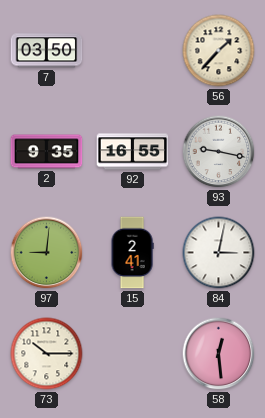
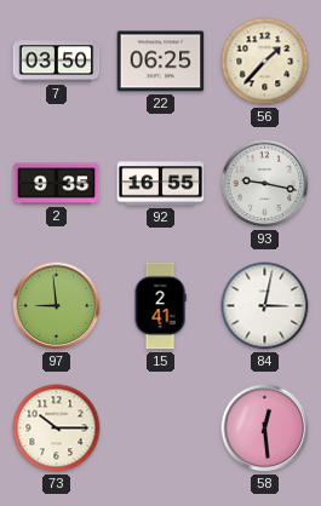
22: none -> 06:25
97: 9:01 -> 8:59
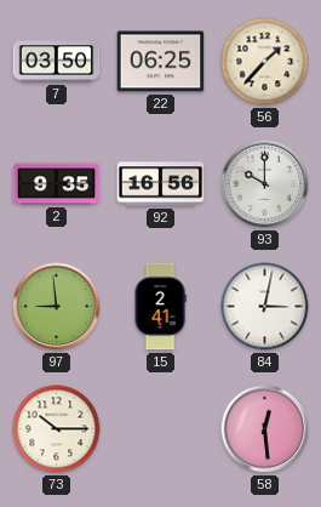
92: 16:55 -> 16:56
93: 9:17 -> 10:00
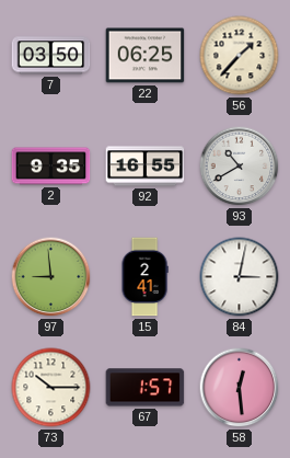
92: 16:56 -> 16:55
93: 10:00 -> 10:40
67: none -> 1:57
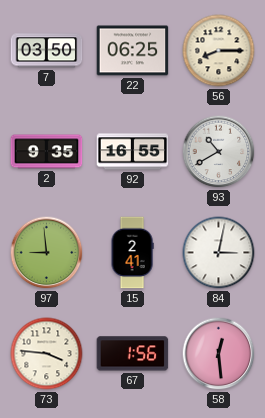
56: 1:37 -> 8:15
73: 10:15 -> 3:46
67: 1:57 -> 1:56
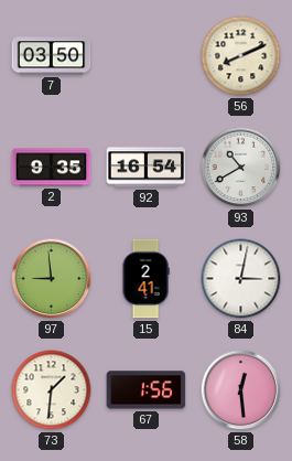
22: 06:25 -> none
56: 8:15 -> 8:11
92: 16:55 -> 16:54
73: 3:46 -> 1:31
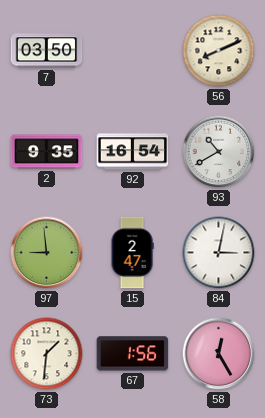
15: 2:41 -> 2:47
58: 12:29 -> 12:25
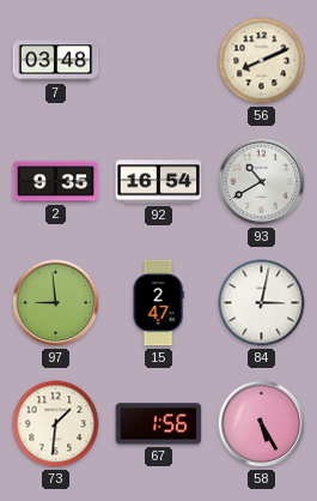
7: 03:50 -> 03:48
58: 12:25 -> 5:25
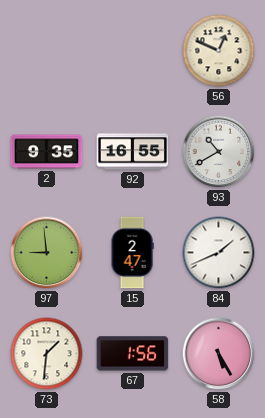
7: 03:48 -> none
56: 8:11 -> 12:49
92: 16:54 -> 16:55
84: 3:02 -> 1:41
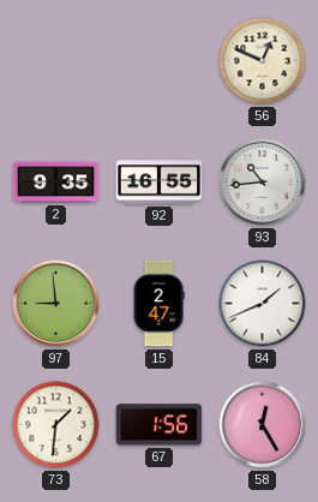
93: 10:40 -> 10:44
58: 5:25 -> 12:25
